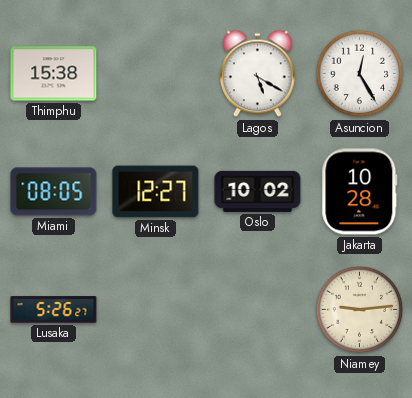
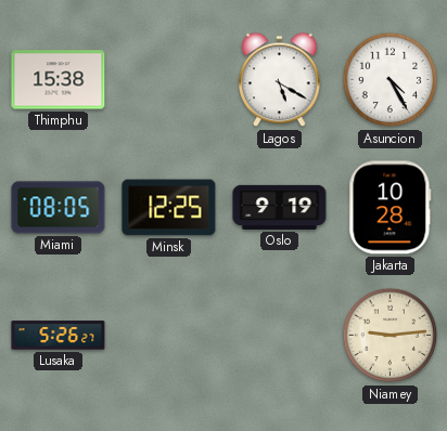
Asuncion: 12:25 -> 4:25
Minsk: 12:27 -> 12:25
Oslo: 10:02 -> 9:19
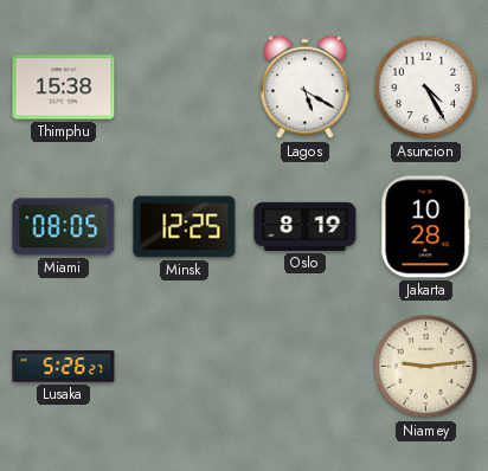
Oslo: 9:19 -> 8:19
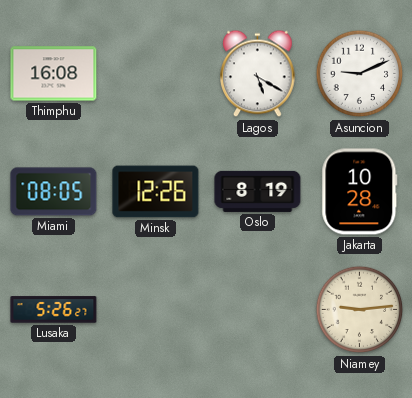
Thimphu: 15:38 -> 16:08
Asuncion: 4:25 -> 9:11
Minsk: 12:25 -> 12:26
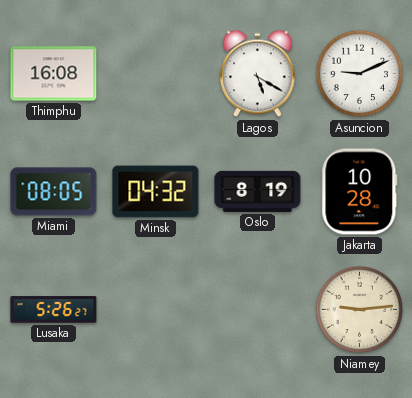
Minsk: 12:26 -> 04:32
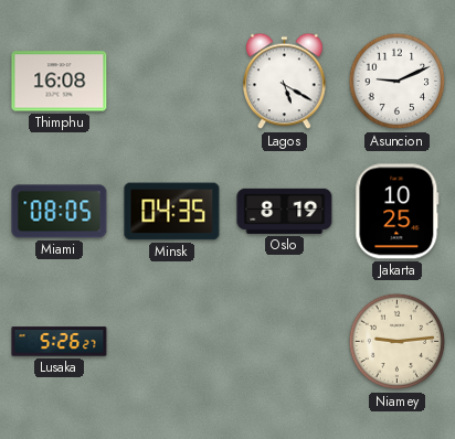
Minsk: 04:32 -> 04:35
Jakarta: 10:28 -> 10:25
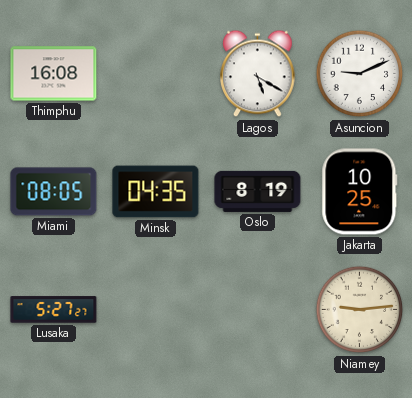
Lusaka: 5:26 -> 5:27
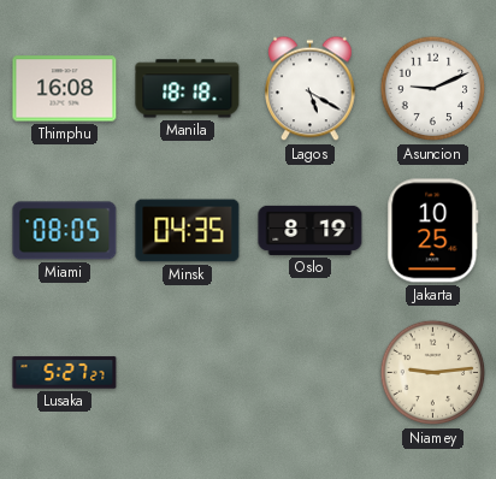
Manila: none -> 18:18
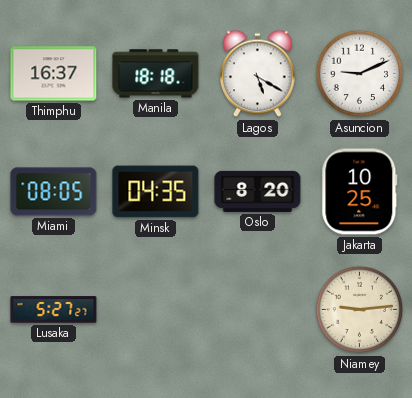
Thimphu: 16:08 -> 16:37
Oslo: 8:19 -> 8:20
